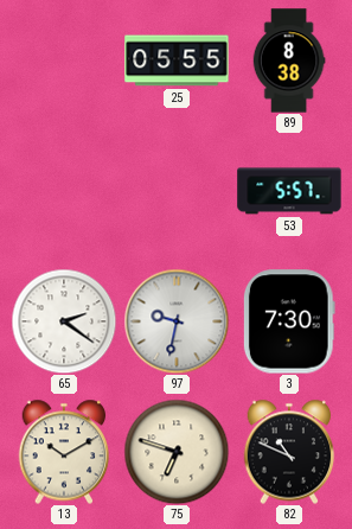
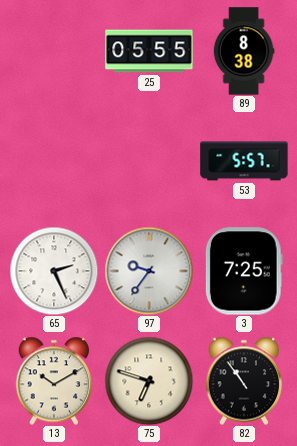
65: 2:21 -> 2:26
97: 9:32 -> 9:36
3: 7:30 -> 7:25
82: 10:49 -> 10:54
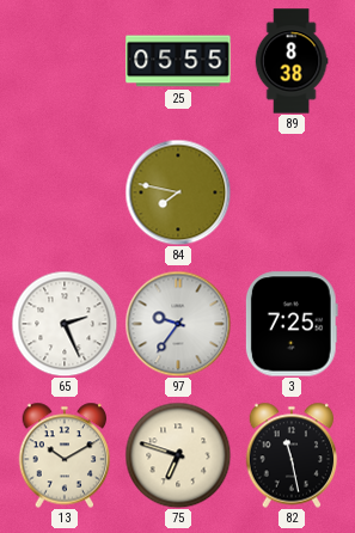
84: none -> 7:47
53: 5:57 -> none
82: 10:54 -> 11:28
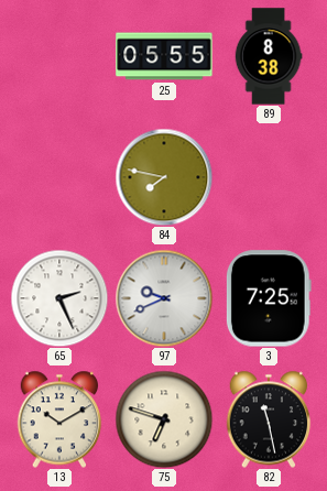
97: 9:36 -> 9:41
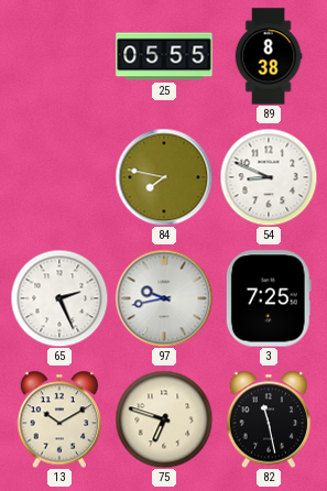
54: none -> 8:49
97: 9:41 -> 9:43
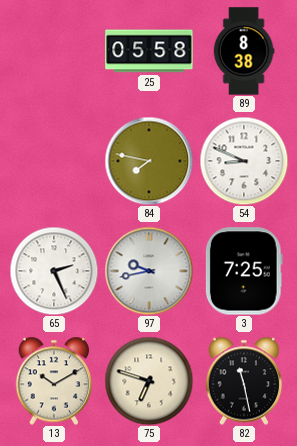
25: 05:55 -> 05:58
